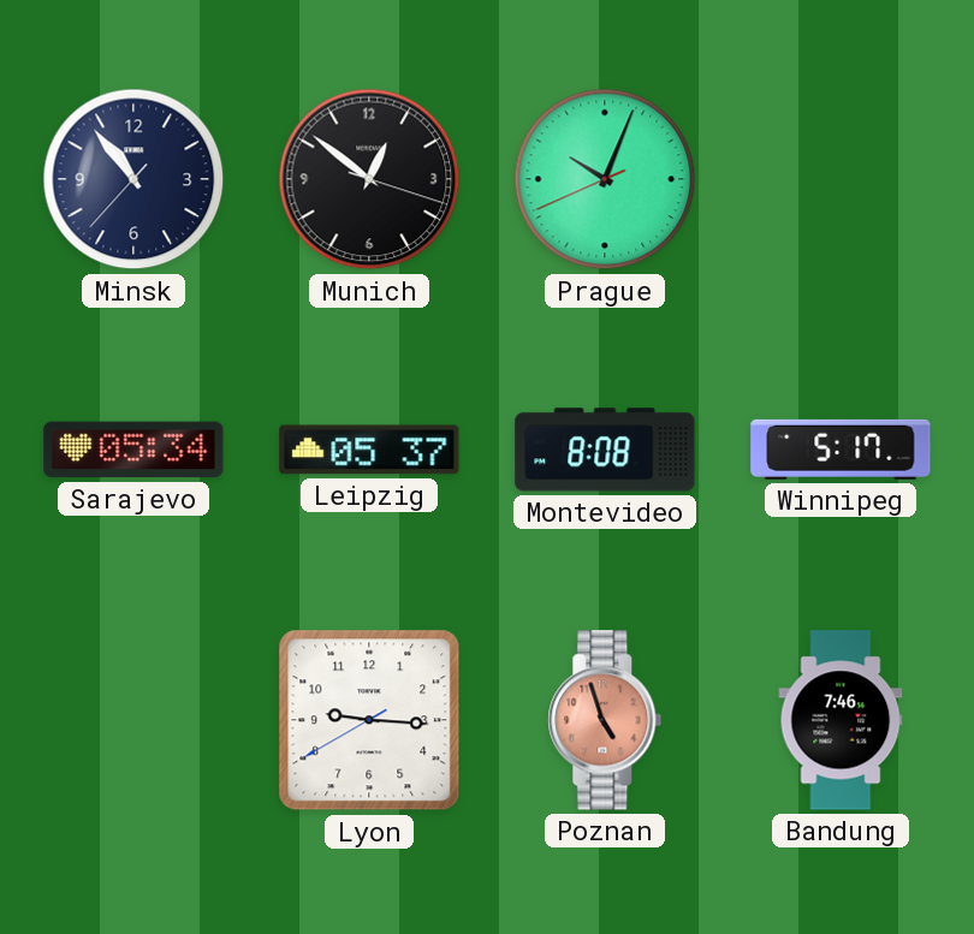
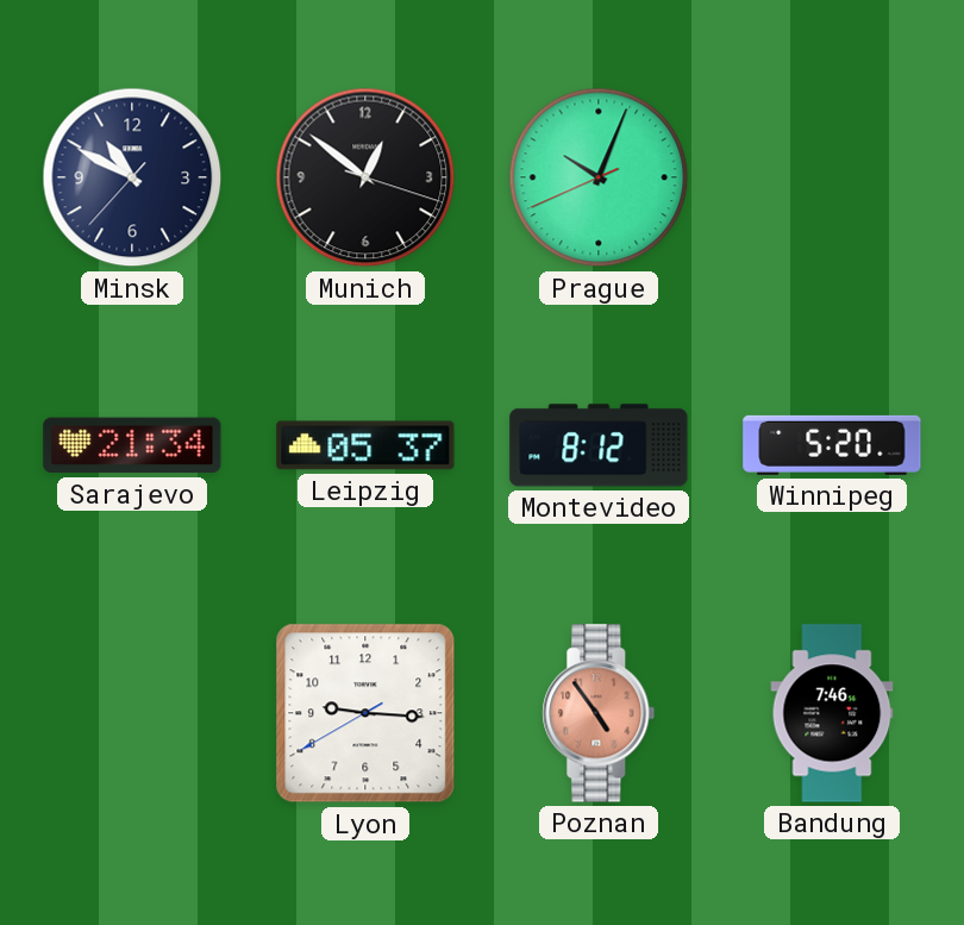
Minsk: 10:53 -> 10:49
Sarajevo: 05:34 -> 21:34
Montevideo: 8:08 -> 8:12
Winnipeg: 5:17 -> 5:20
Poznan: 4:57 -> 4:54
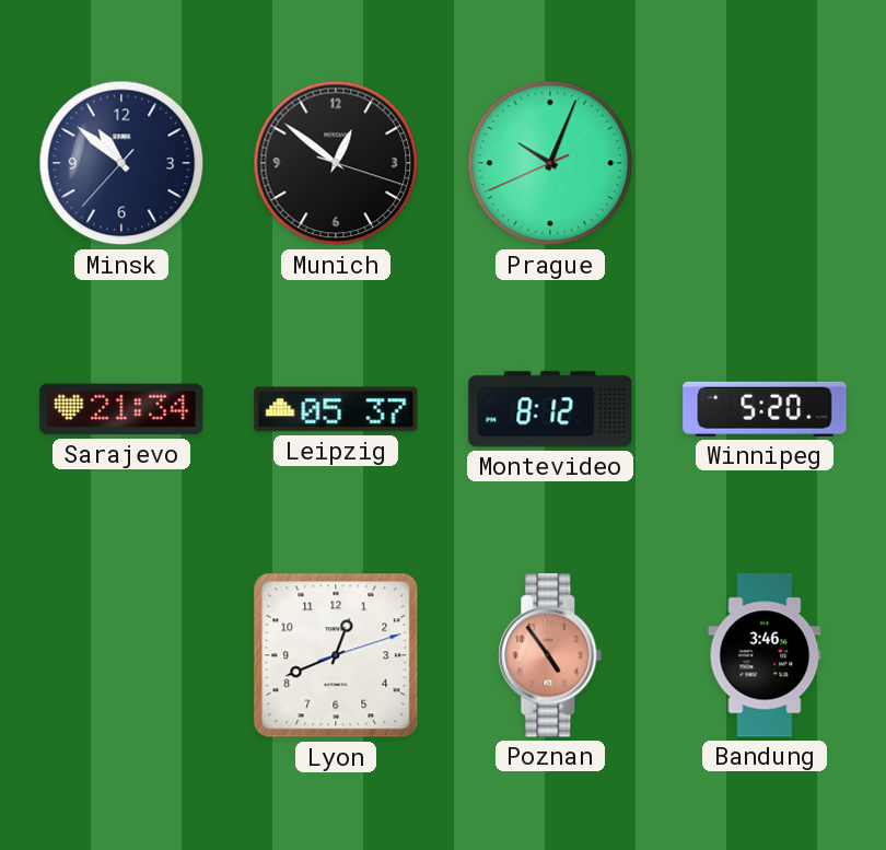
Minsk: 10:49 -> 10:51
Lyon: 9:15 -> 12:41
Bandung: 7:46 -> 3:46
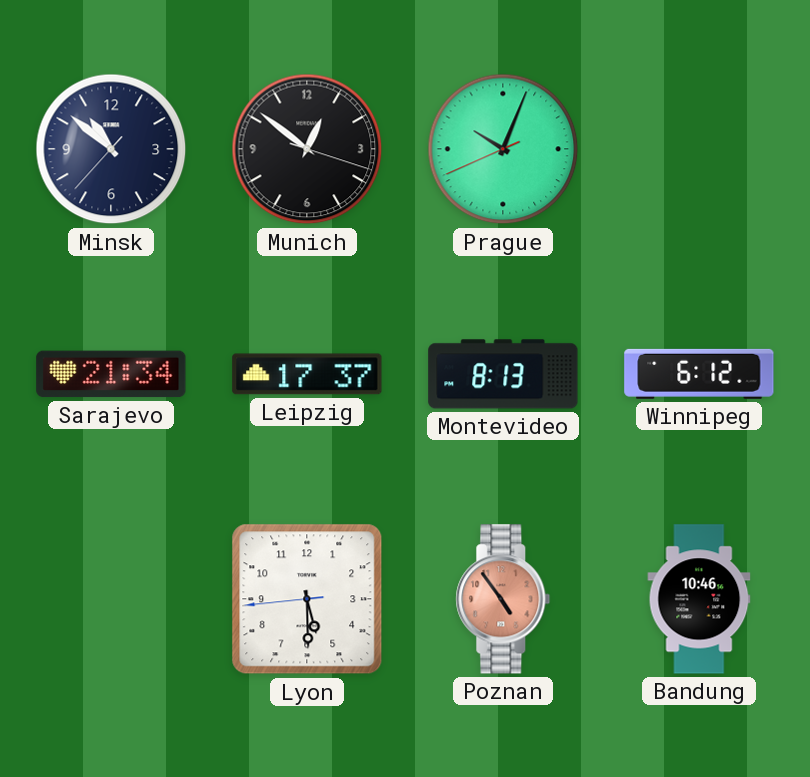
Leipzig: 05:37 -> 17:37
Montevideo: 8:12 -> 8:13
Winnipeg: 5:20 -> 6:12
Lyon: 12:41 -> 5:29
Bandung: 3:46 -> 10:46
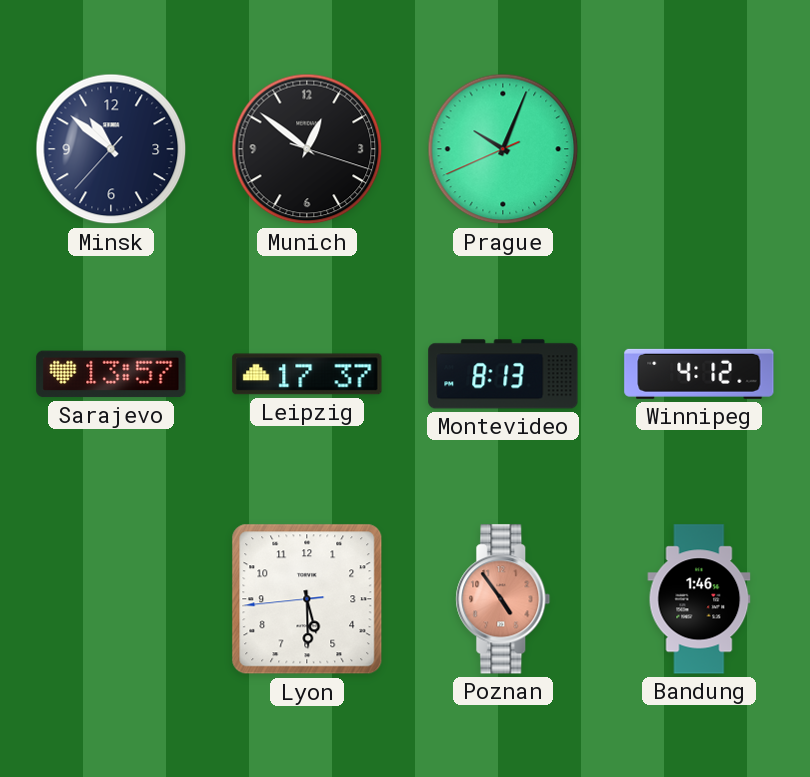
Sarajevo: 21:34 -> 13:57
Winnipeg: 6:12 -> 4:12
Bandung: 10:46 -> 1:46
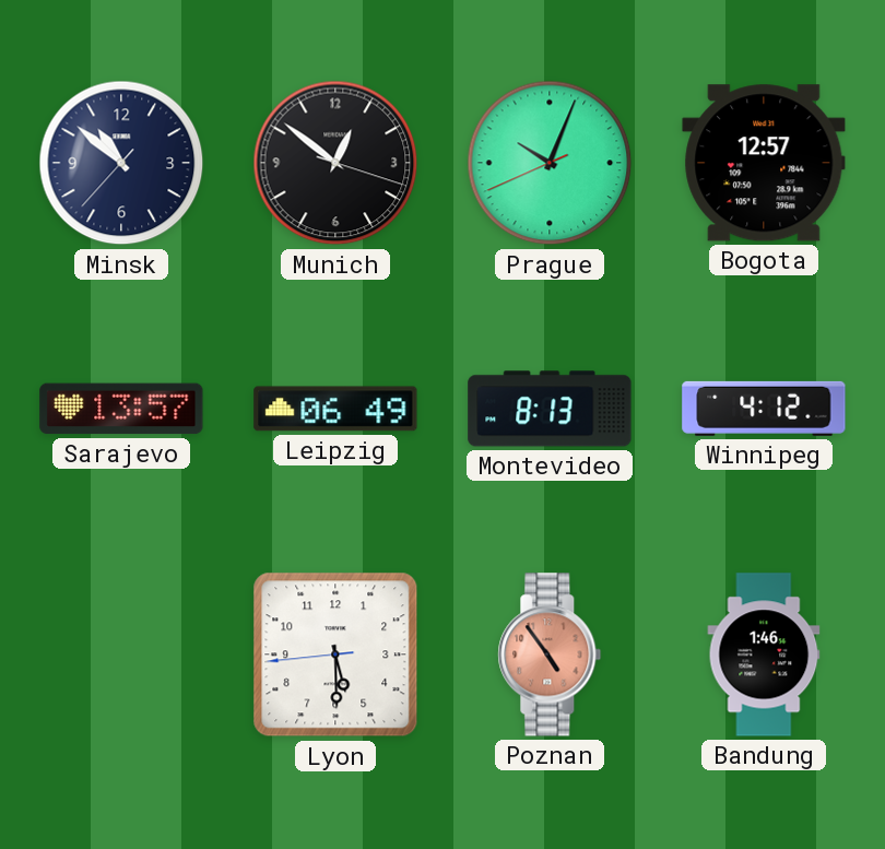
Bogota: none -> 12:57
Leipzig: 17:37 -> 06:49
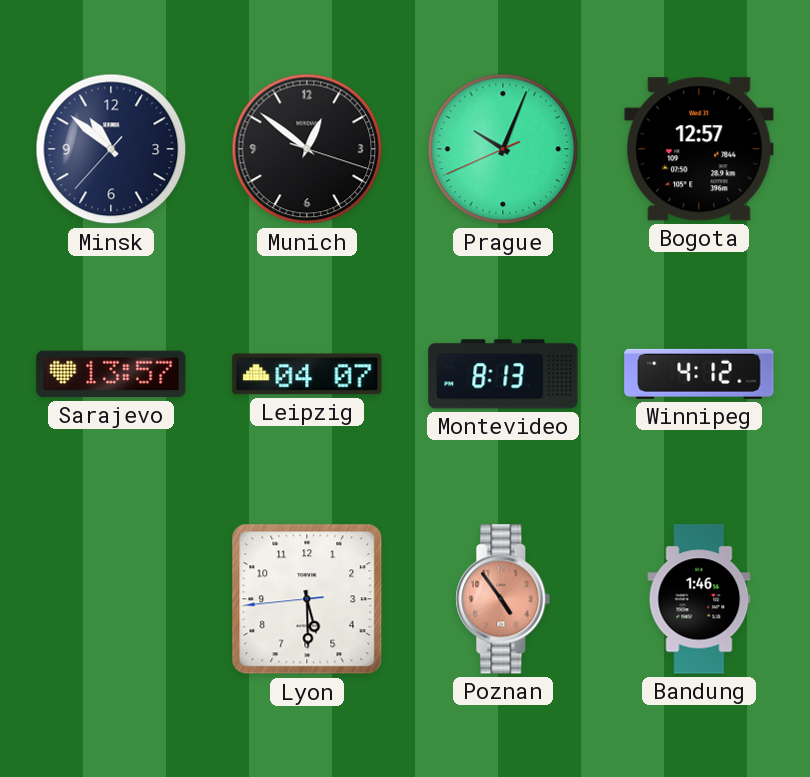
Leipzig: 06:49 -> 04:07
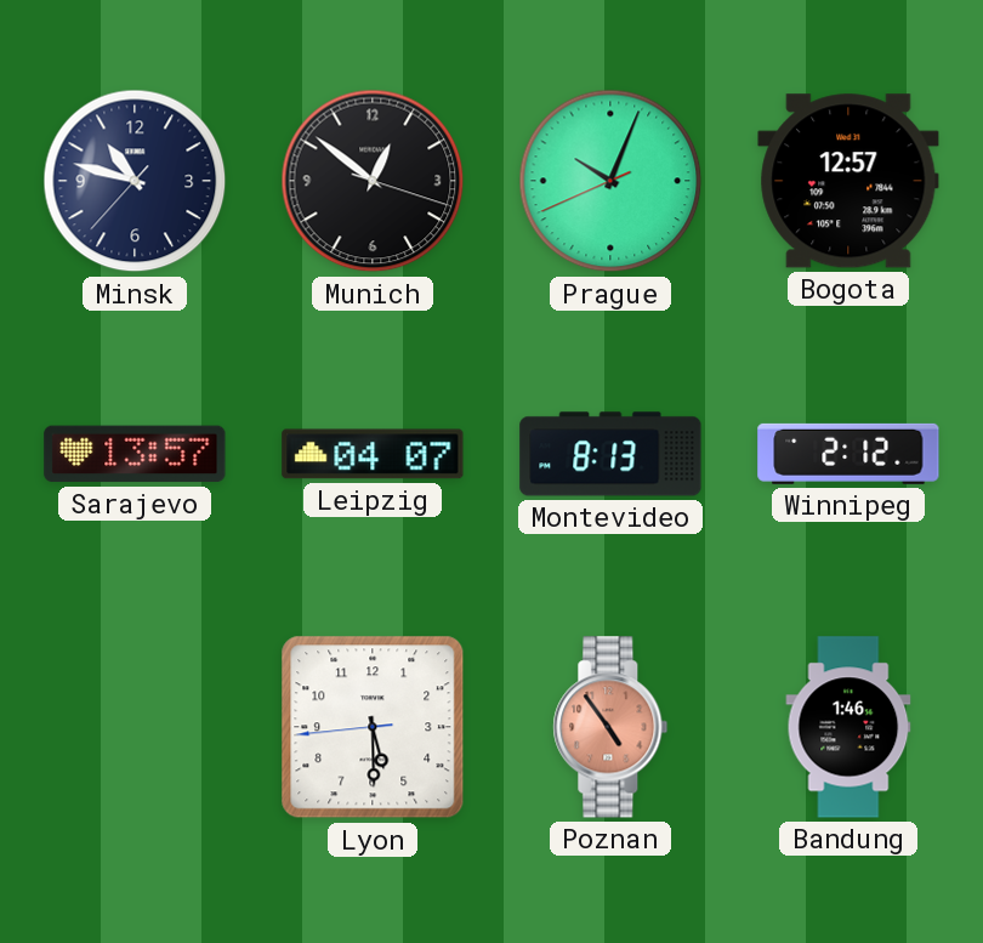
Minsk: 10:51 -> 10:47
Winnipeg: 4:12 -> 2:12
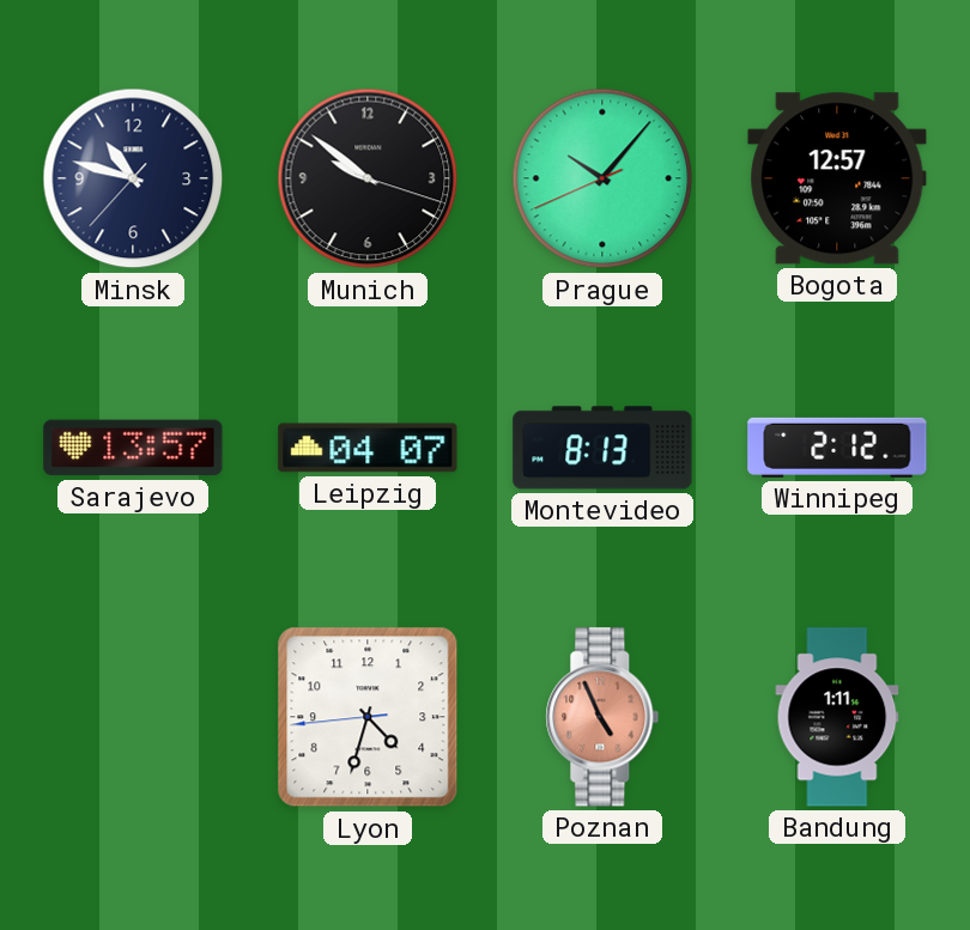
Munich: 12:51 -> 9:51
Prague: 10:03 -> 10:06
Lyon: 5:29 -> 4:32
Poznan: 4:54 -> 4:56
Bandung: 1:46 -> 1:11
